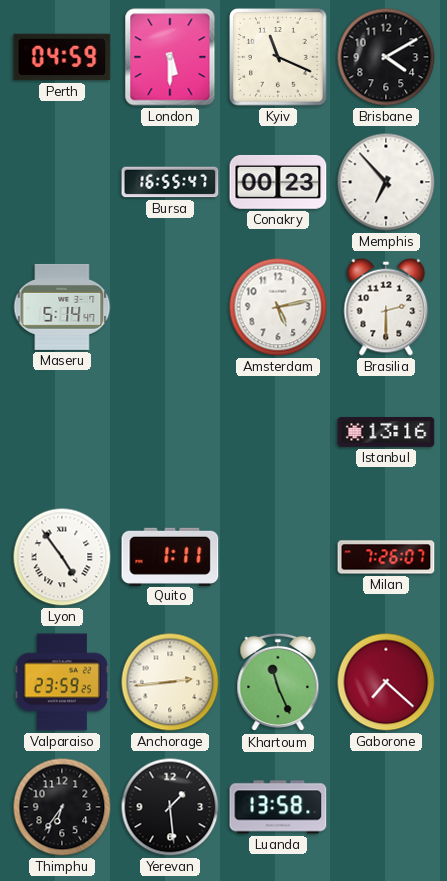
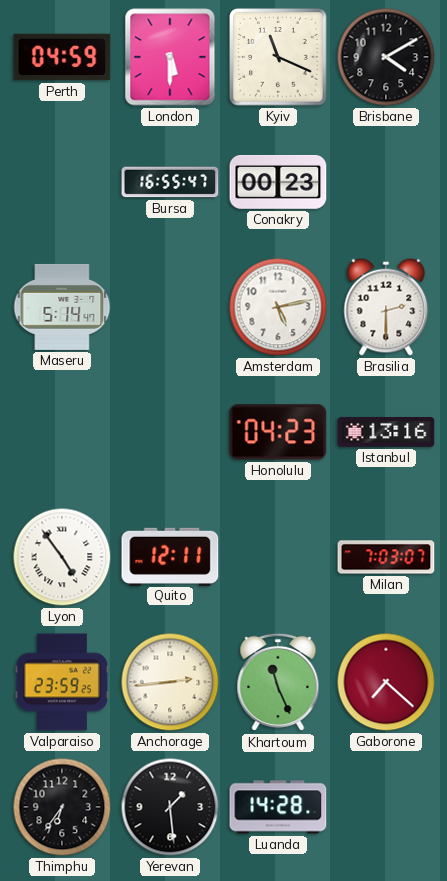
Memphis: 6:53 -> none
Honolulu: none -> 04:23
Quito: 1:11 -> 12:11
Milan: 7:26 -> 7:03
Luanda: 13:58 -> 14:28
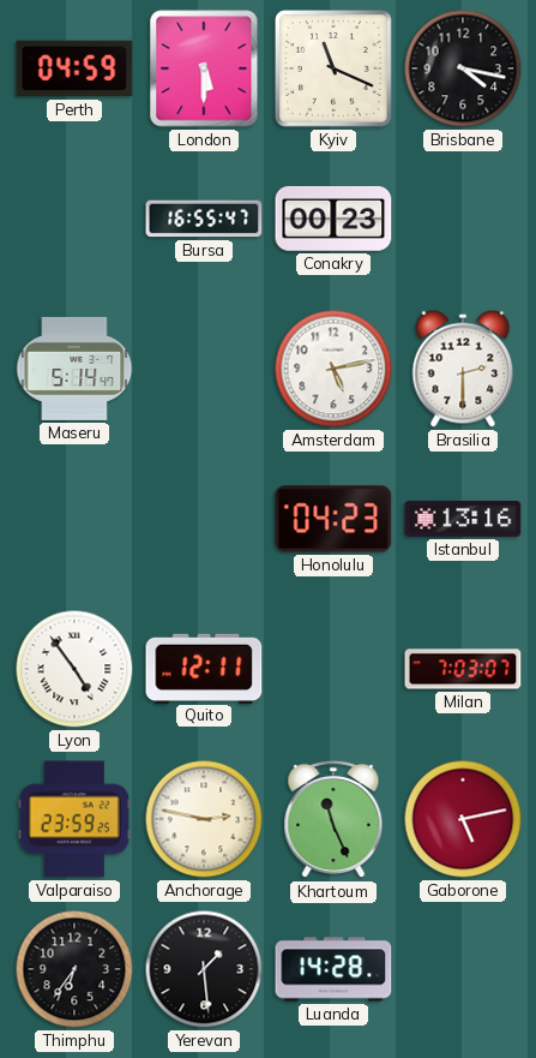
Brisbane: 4:10 -> 4:17
Anchorage: 2:44 -> 2:47
Gaborone: 7:22 -> 5:13
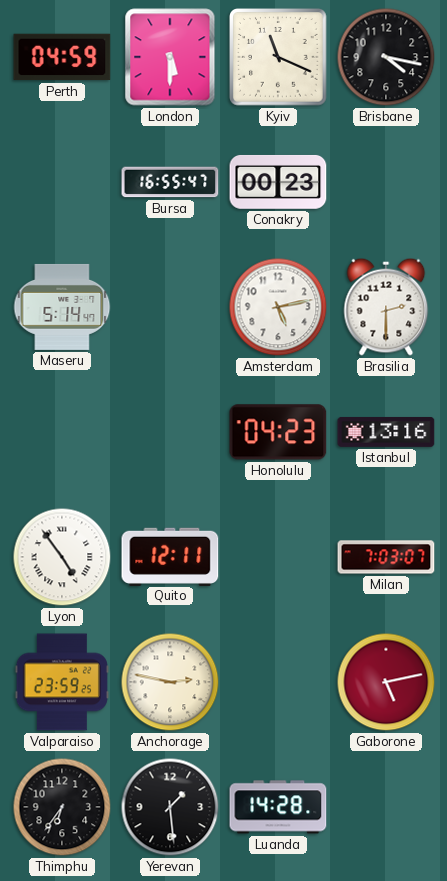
Khartoum: 11:26 -> none
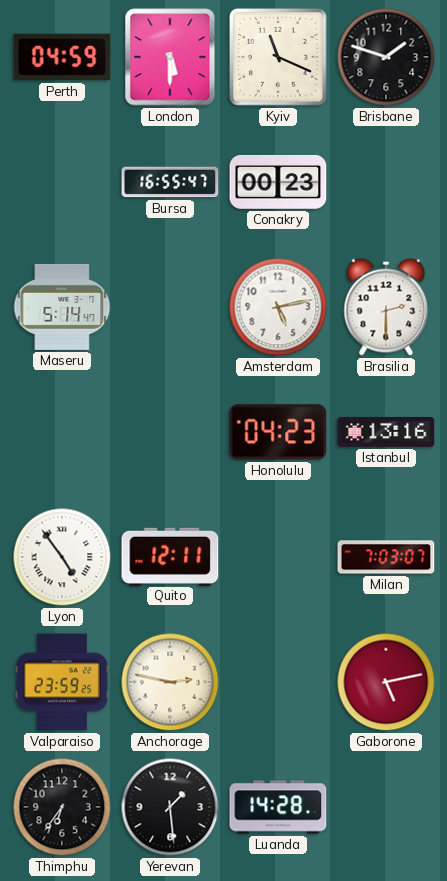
Brisbane: 4:17 -> 1:48
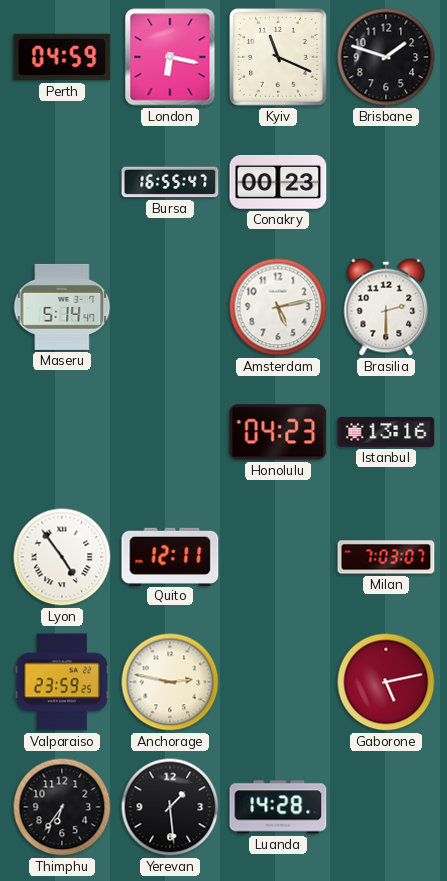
London: 5:30 -> 6:17
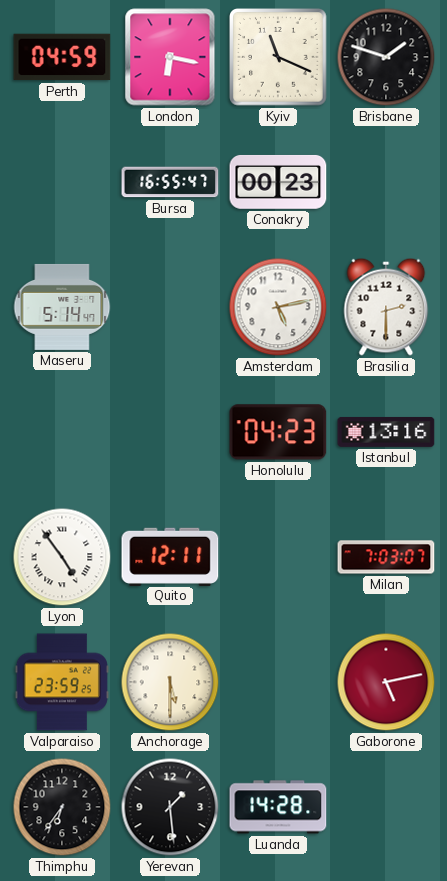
Anchorage: 2:47 -> 5:30
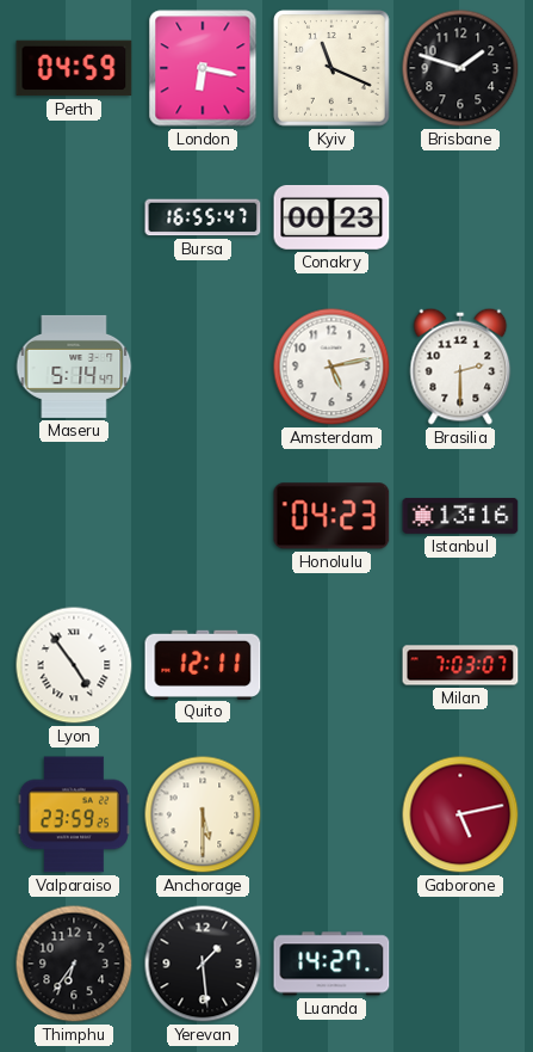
Luanda: 14:28 -> 14:27
